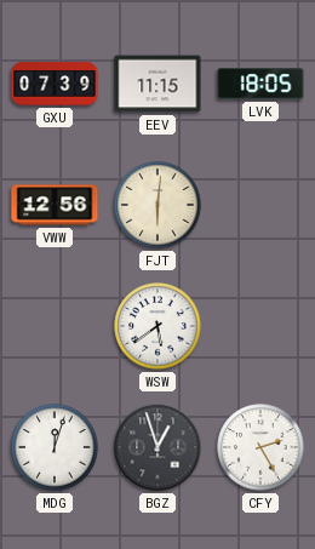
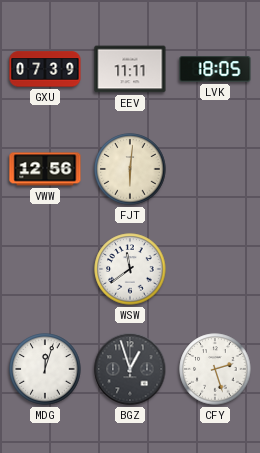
EEV: 11:15 -> 11:11
WSW: 5:39 -> 11:39
CFY: 2:25 -> 2:27
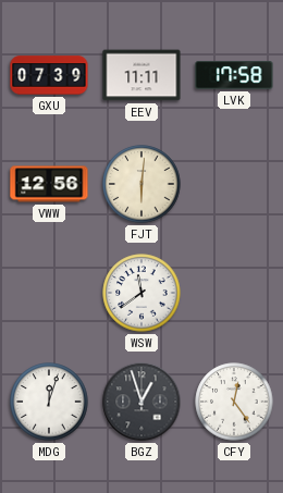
LVK: 18:05 -> 17:58
CFY: 2:27 -> 12:24
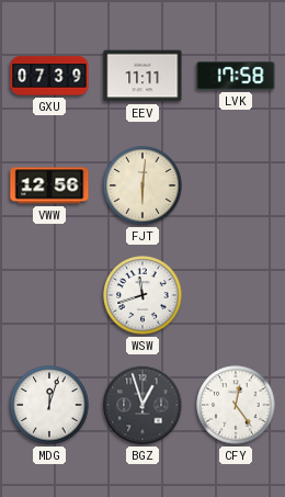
WSW: 11:39 -> 11:42
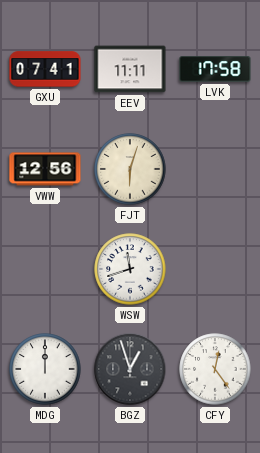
GXU: 07:39 -> 07:41
FJT: 6:01 -> 6:03
MDG: 12:03 -> 12:00
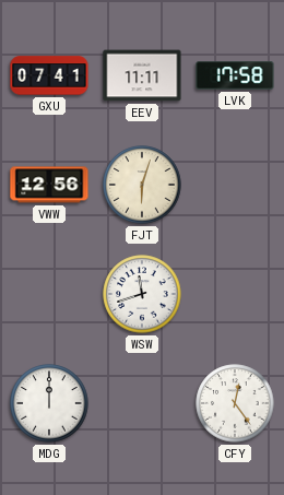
BGZ: 12:57 -> none
